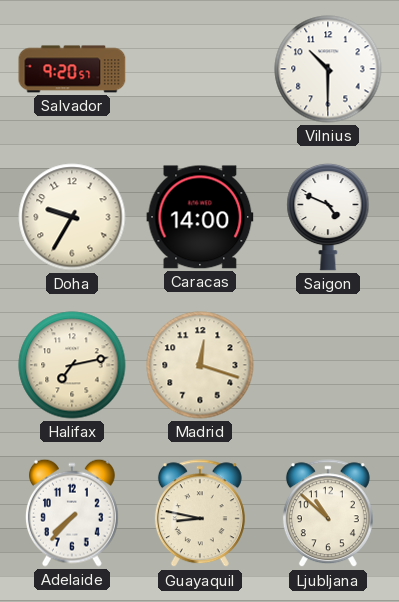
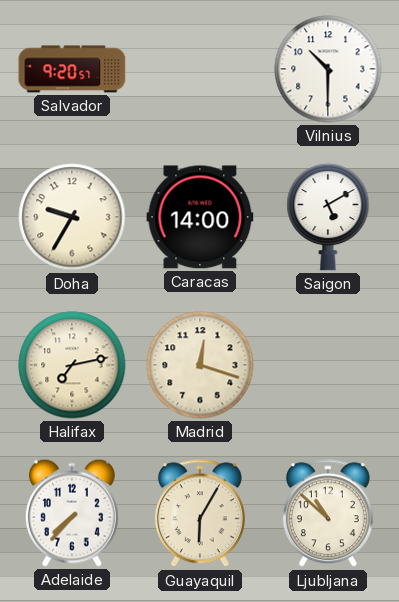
Saigon: 4:49 -> 5:10
Guayaquil: 8:47 -> 6:05
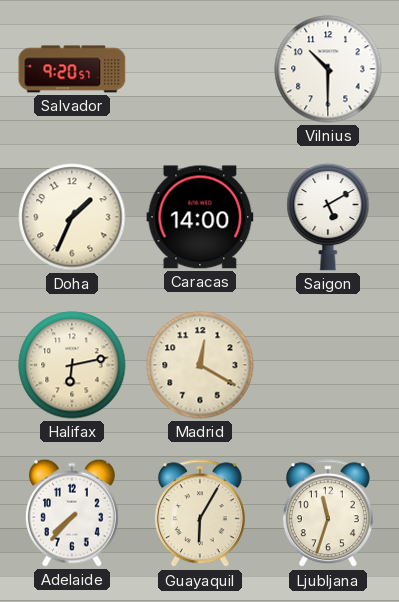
Doha: 9:35 -> 1:34
Halifax: 7:13 -> 6:13
Madrid: 12:18 -> 12:20
Ljubljana: 10:52 -> 11:33
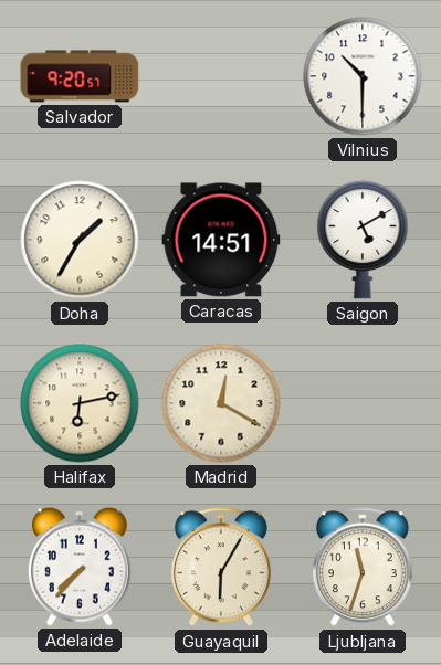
Doha: 1:34 -> 1:35
Caracas: 14:00 -> 14:51
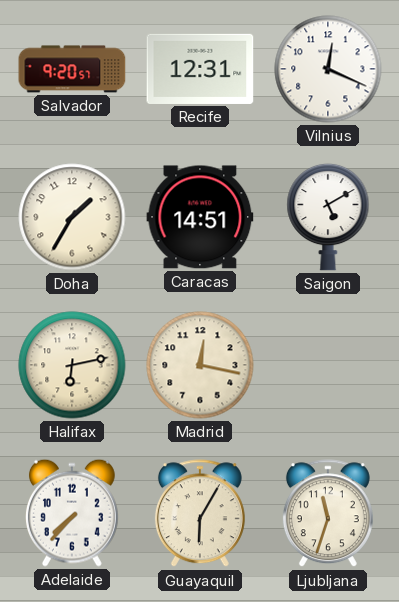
Recife: none -> 12:31
Vilnius: 10:30 -> 12:19
Madrid: 12:20 -> 12:17
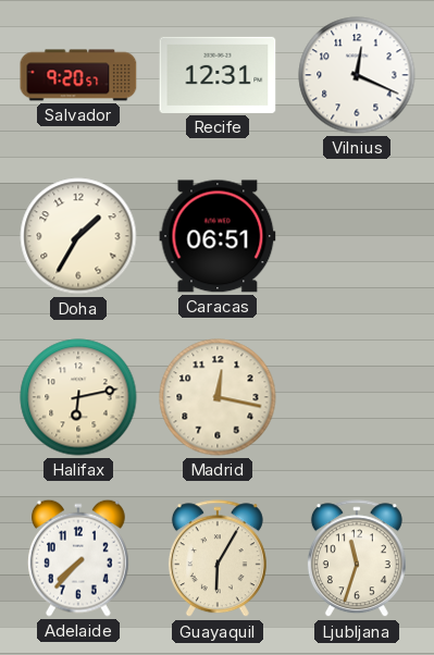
Caracas: 14:51 -> 06:51
Saigon: 5:10 -> none
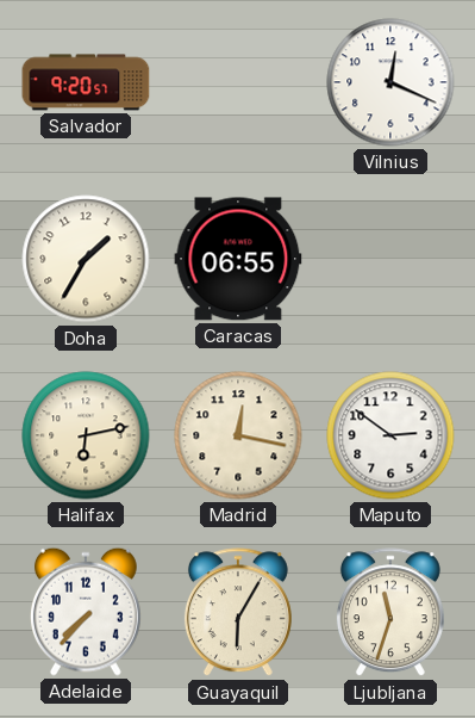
Recife: 12:31 -> none
Caracas: 06:51 -> 06:55
Maputo: none -> 2:51
